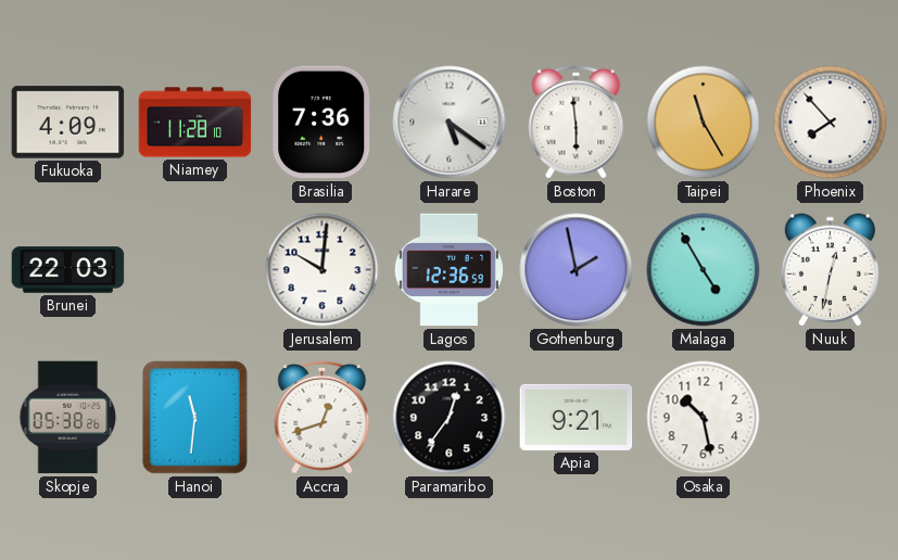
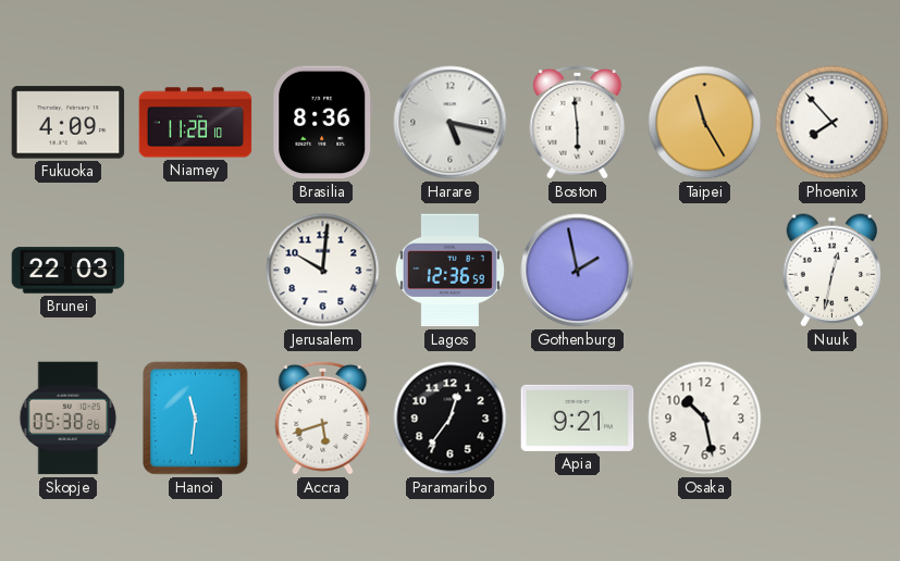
Brasilia: 7:36 -> 8:36
Harare: 5:21 -> 5:17
Malaga: 4:55 -> none
Accra: 12:42 -> 5:42
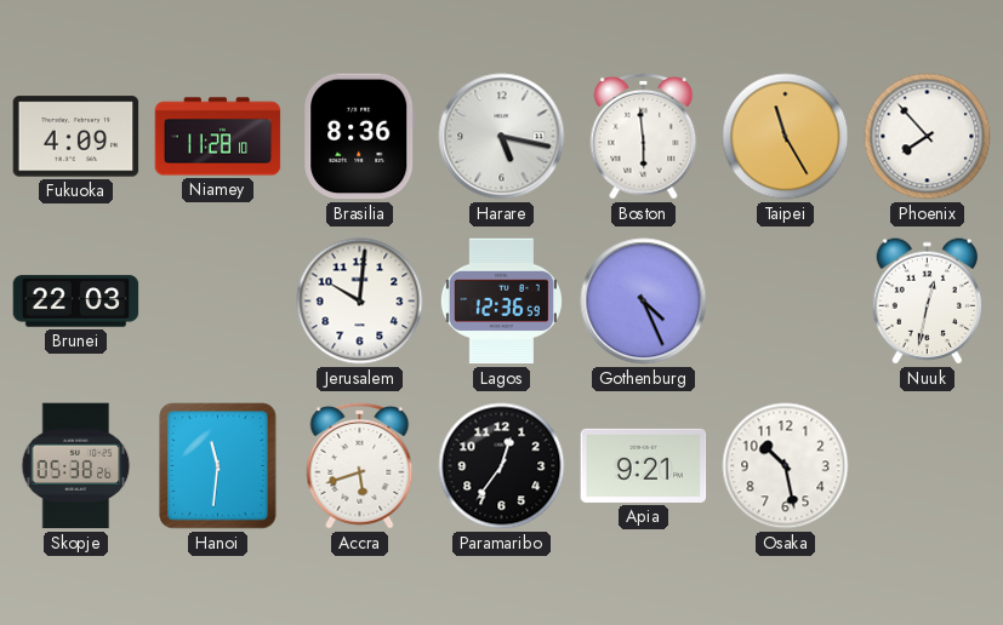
Gothenburg: 1:58 -> 4:26
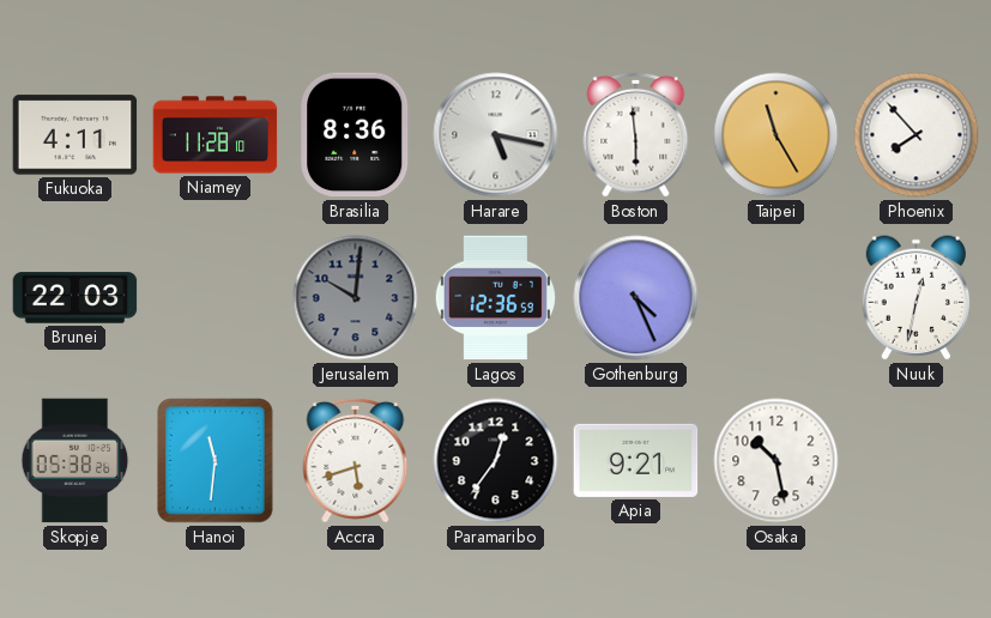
Fukuoka: 4:09 -> 4:11
Jerusalem dial: white -> grey
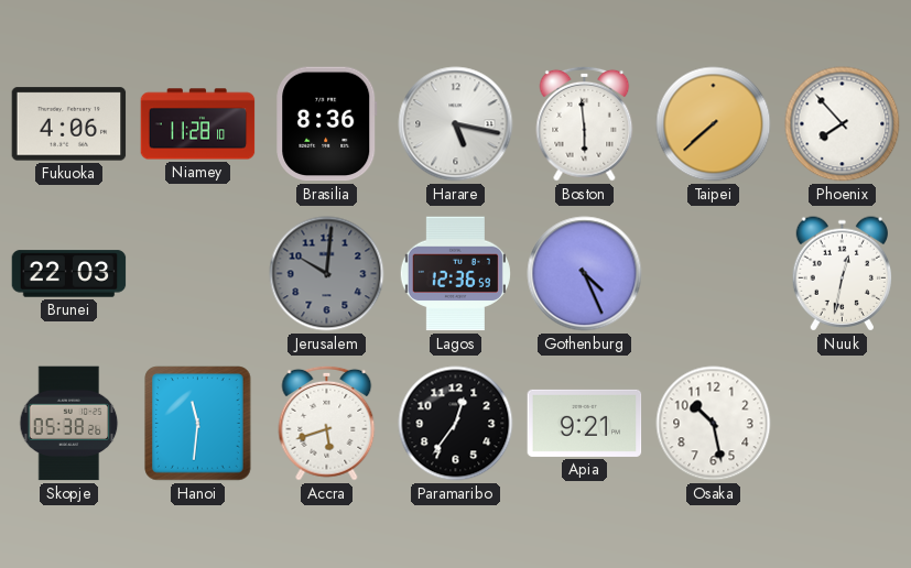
Fukuoka: 4:11 -> 4:06
Taipei: 11:25 -> 7:38
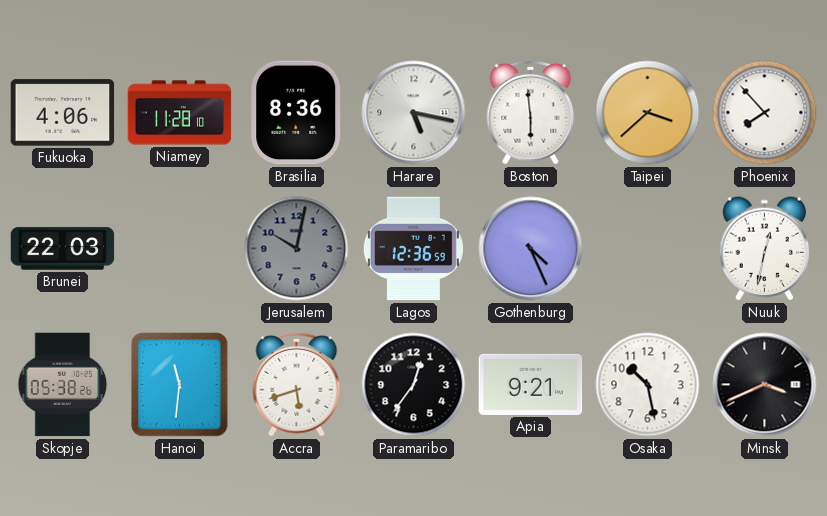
Taipei: 7:38 -> 3:38
Jerusalem: 10:01 -> 10:02
Minsk: none -> 3:41
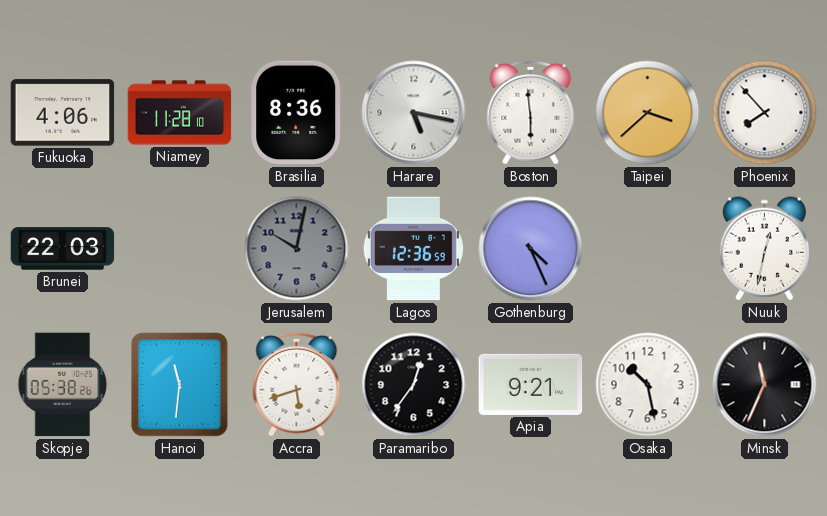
Minsk: 3:41 -> 11:34
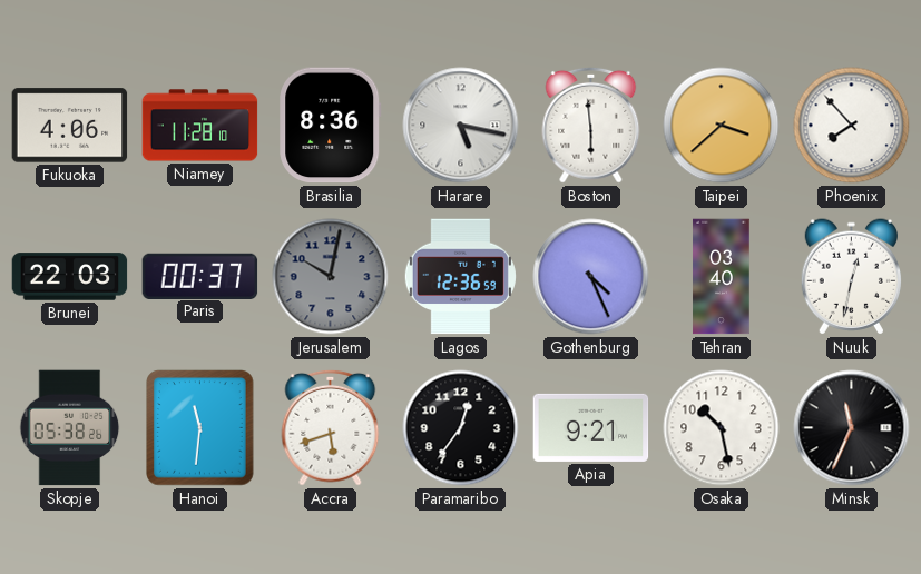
Paris: none -> 00:37
Tehran: none -> 03:40
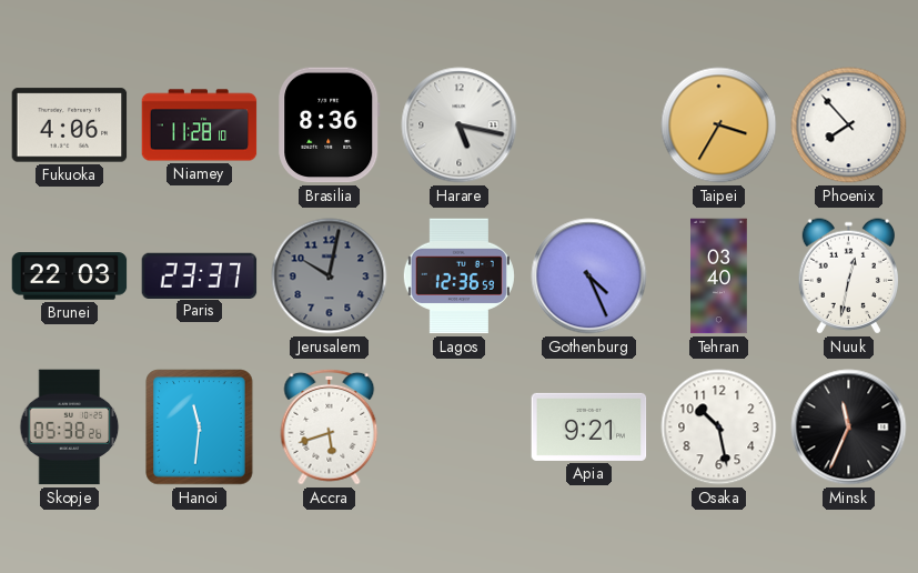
Boston: 5:59 -> none
Taipei: 3:38 -> 3:35
Paris: 00:37 -> 23:37
Paramaribo: 12:36 -> none
